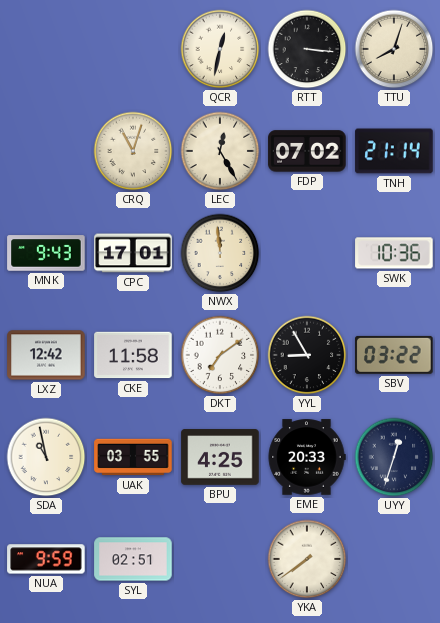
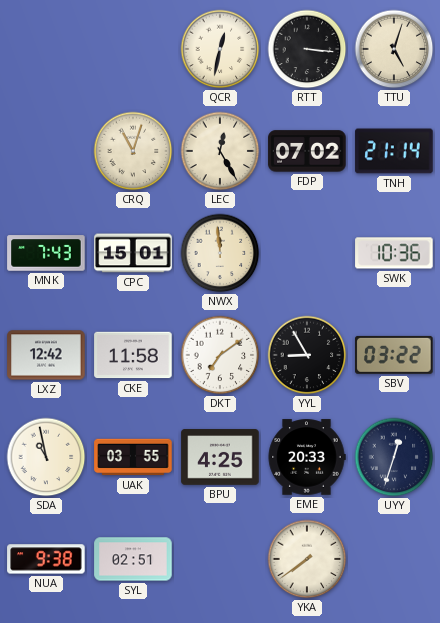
TTU: 8:03 -> 5:03
MNK: 9:43 -> 7:43
CPC: 17:01 -> 15:01
NUA: 9:59 -> 9:38
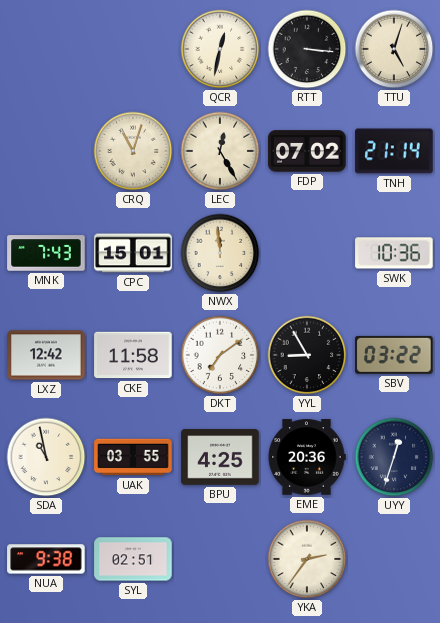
EME: 20:33 -> 20:36
YKA: 7:39 -> 2:36
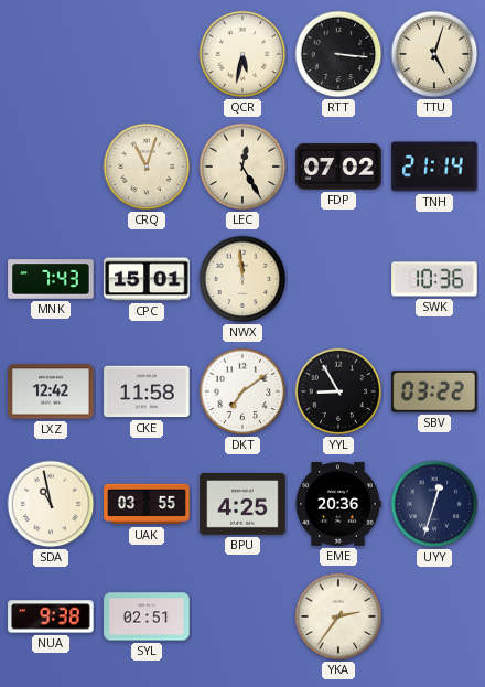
QCR: 12:32 -> 5:32
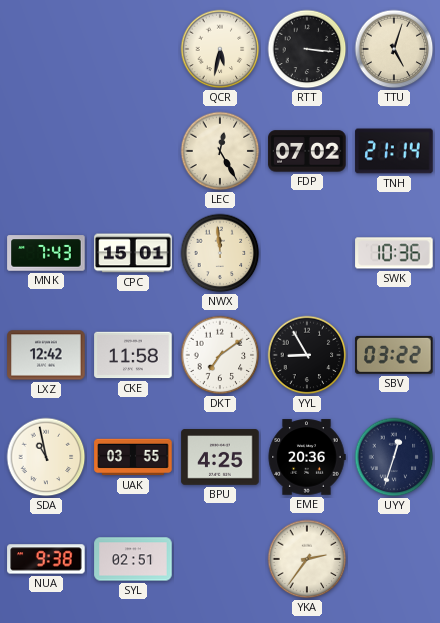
CRQ: 11:03 -> none
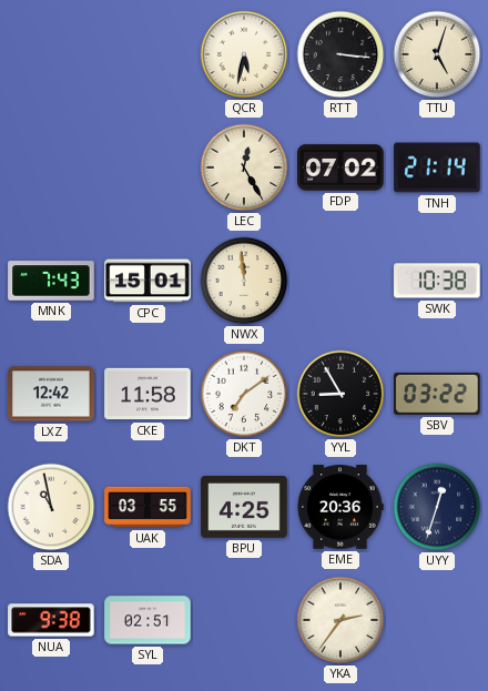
SWK: 10:36 -> 10:38
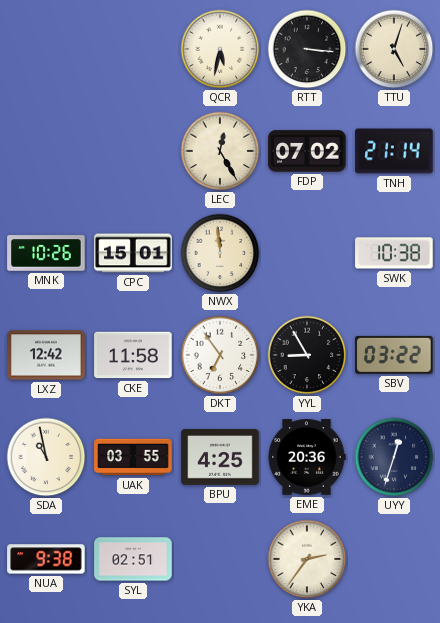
MNK: 7:43 -> 10:26
DKT: 7:09 -> 6:54
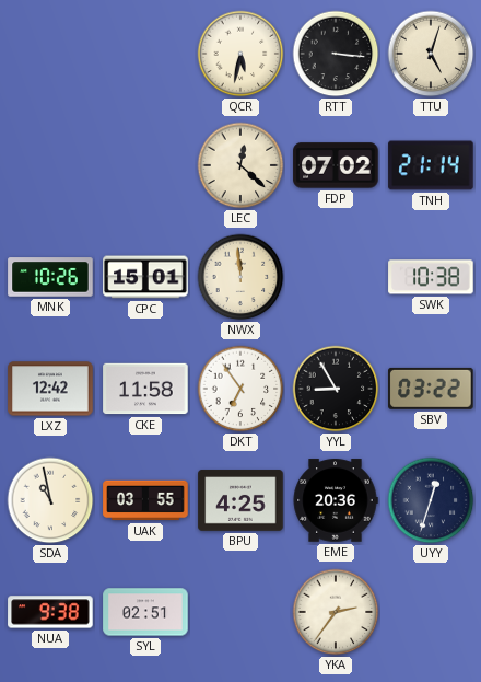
LEC: 12:25 -> 12:22
